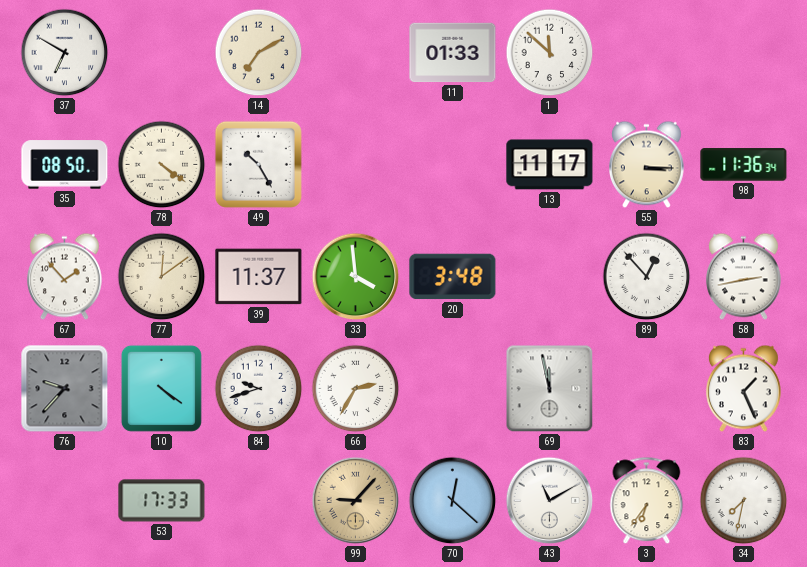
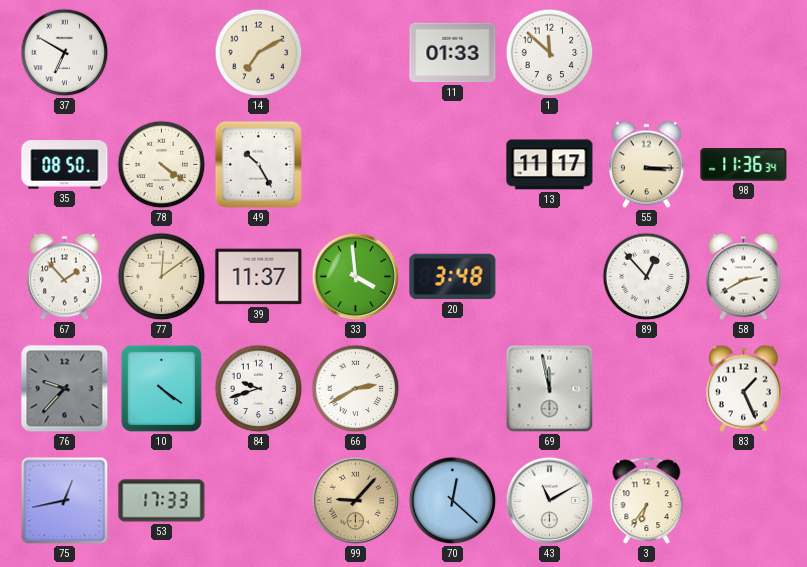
58: 2:43 -> 2:40
66: 2:35 -> 2:40
75: none -> 12:43
34: 7:32 -> none
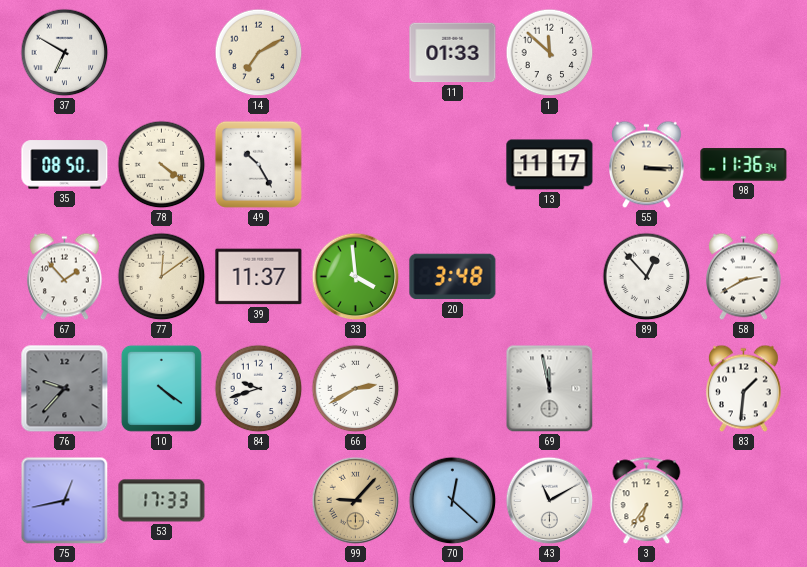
83: 1:26 -> 1:31
